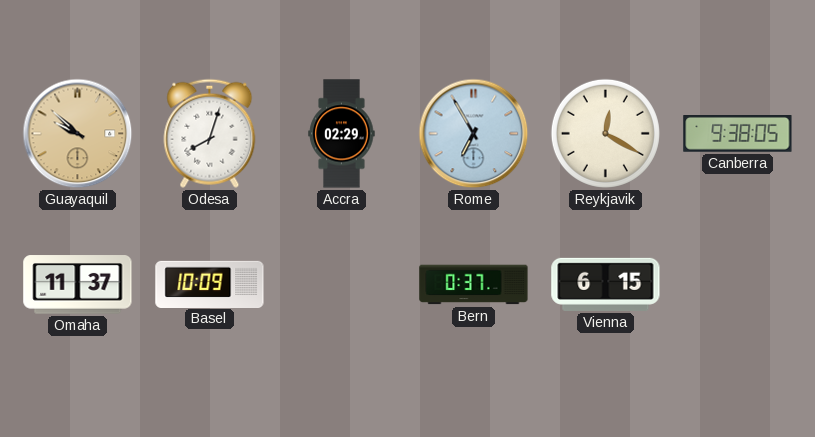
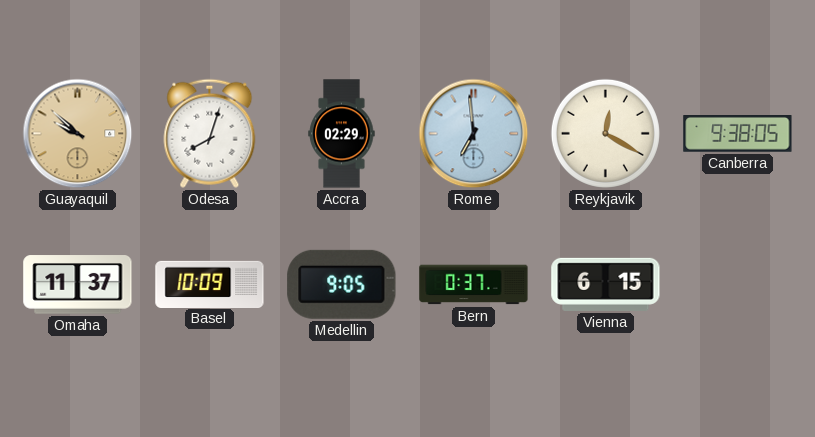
Rome: 6:55 -> 6:59
Medellin: none -> 9:05
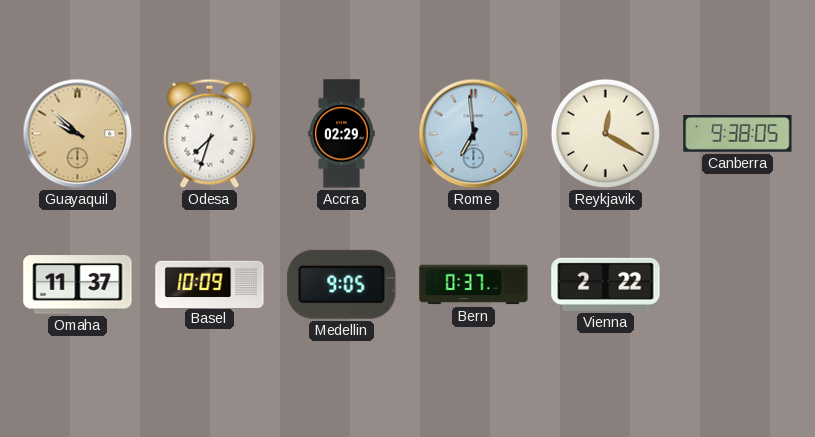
Odesa: 8:03 -> 7:33
Vienna: 6:15 -> 2:22
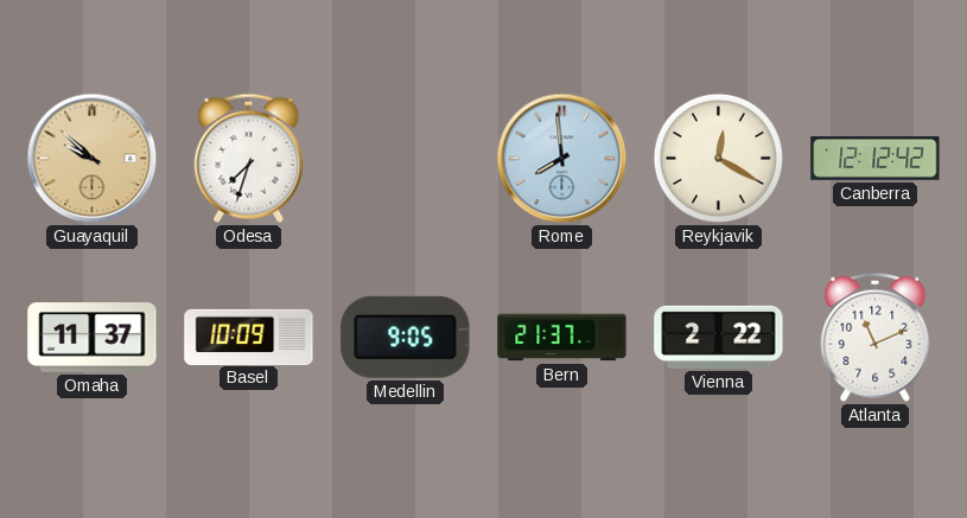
Accra: 02:29 -> none
Rome: 6:59 -> 7:59
Canberra: 9:38 -> 12:12
Bern: 0:37 -> 21:37
Atlanta: none -> 11:11
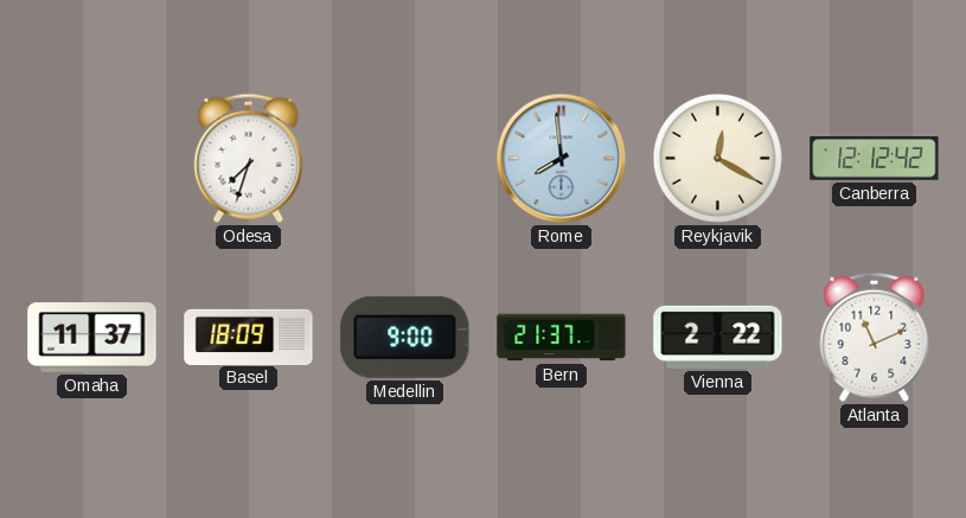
Guayaquil: 9:52 -> none
Basel: 10:09 -> 18:09
Medellin: 9:05 -> 9:00
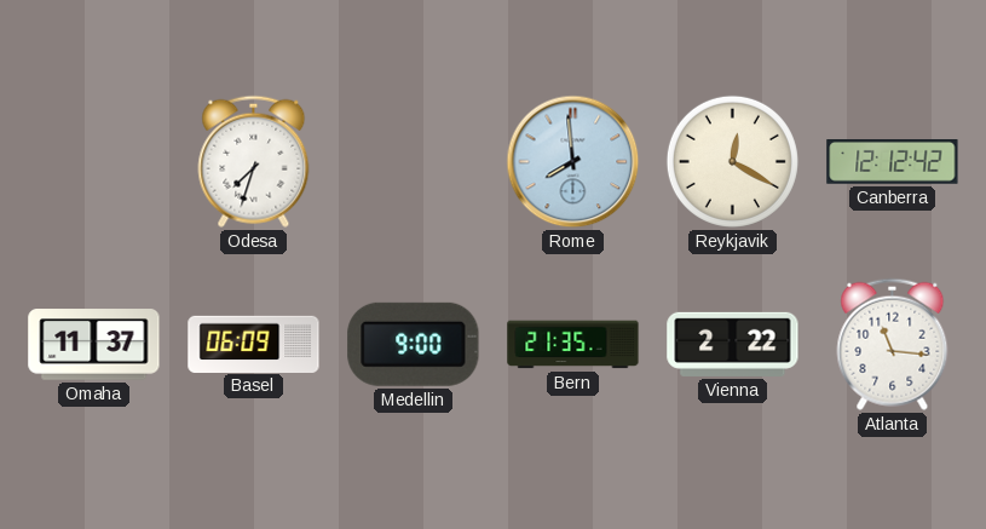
Basel: 18:09 -> 06:09
Bern: 21:37 -> 21:35
Atlanta: 11:11 -> 11:16
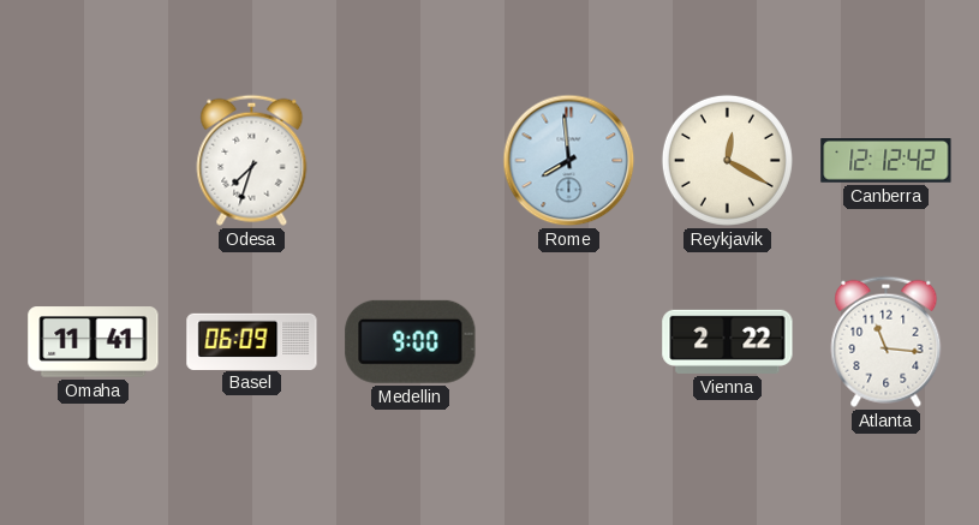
Omaha: 11:37 -> 11:41
Bern: 21:35 -> none
